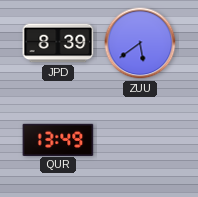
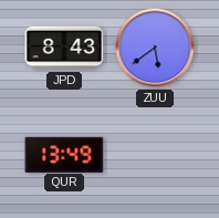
JPD: 8:39 -> 8:43
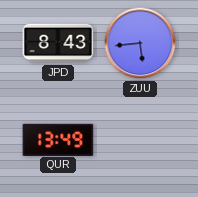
ZUU: 5:39 -> 5:44
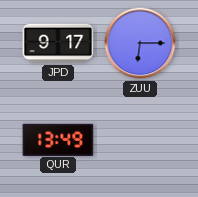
JPD: 8:43 -> 9:17
ZUU: 5:44 -> 6:15
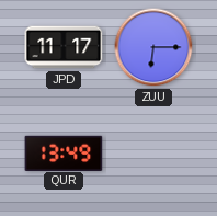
JPD: 9:17 -> 11:17
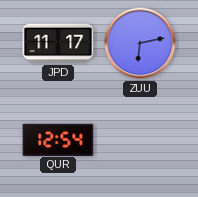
ZUU: 6:15 -> 6:13
QUR: 13:49 -> 12:54
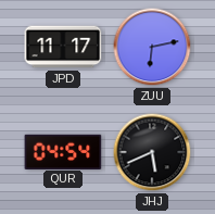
QUR: 12:54 -> 04:54
JHJ: none -> 5:41
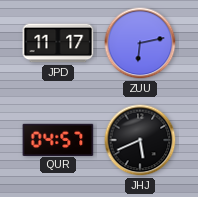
QUR: 04:54 -> 04:57
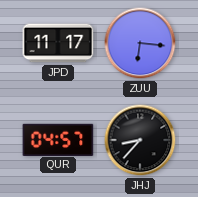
ZUU: 6:13 -> 6:16
JHJ: 5:41 -> 8:37
